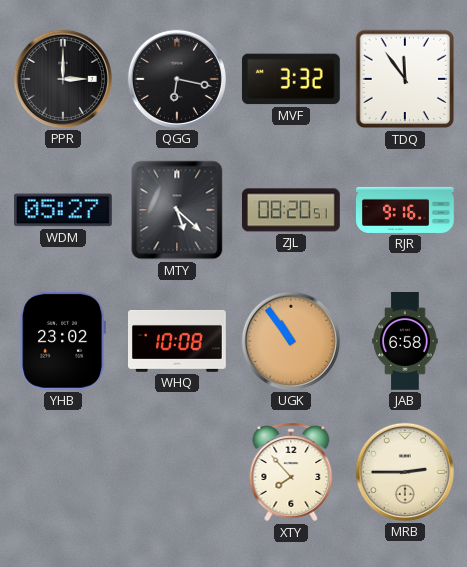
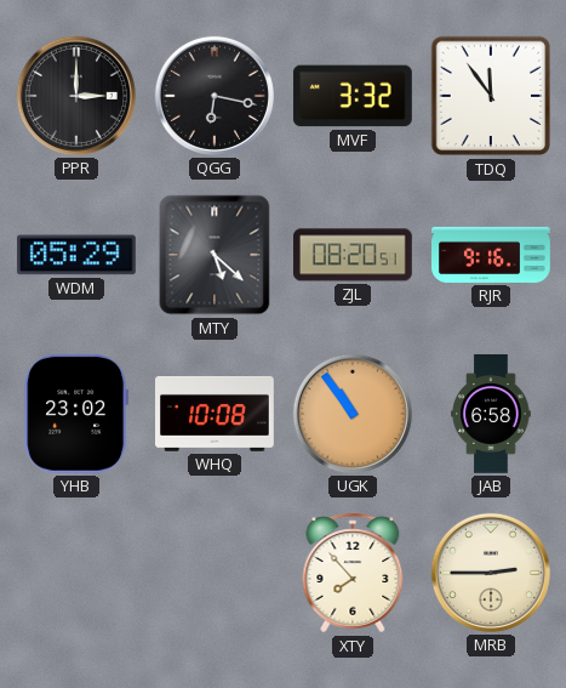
WDM: 05:27 -> 05:29
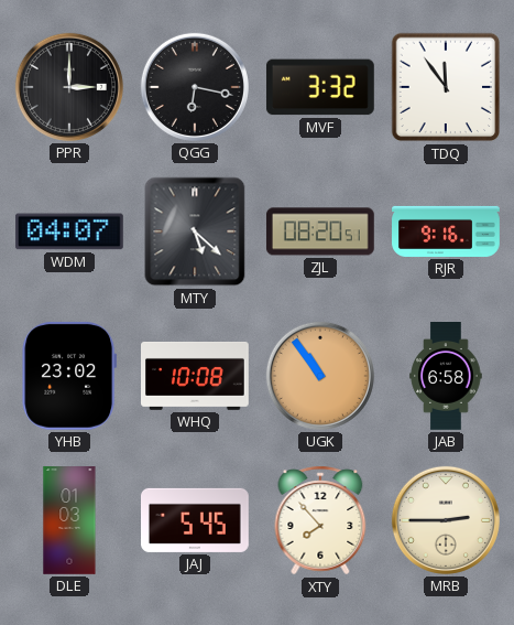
WDM: 05:29 -> 04:07
DLE: none -> 01:03
JAJ: none -> 5:45
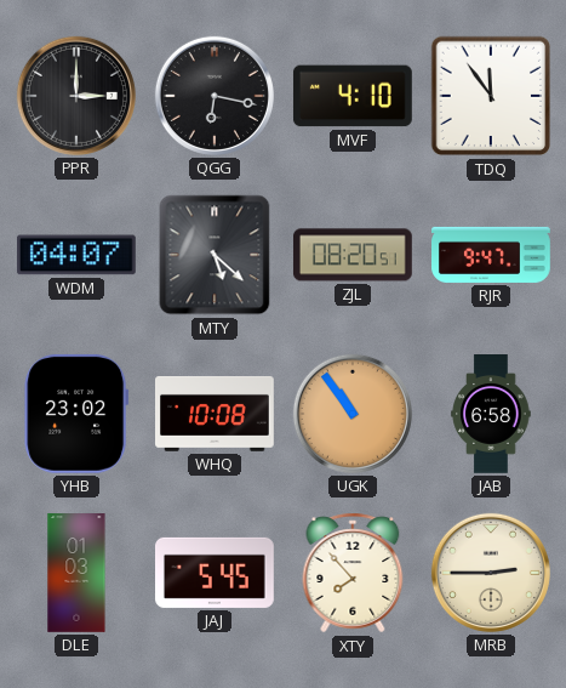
MVF: 3:32 -> 4:10
RJR: 9:16 -> 9:47
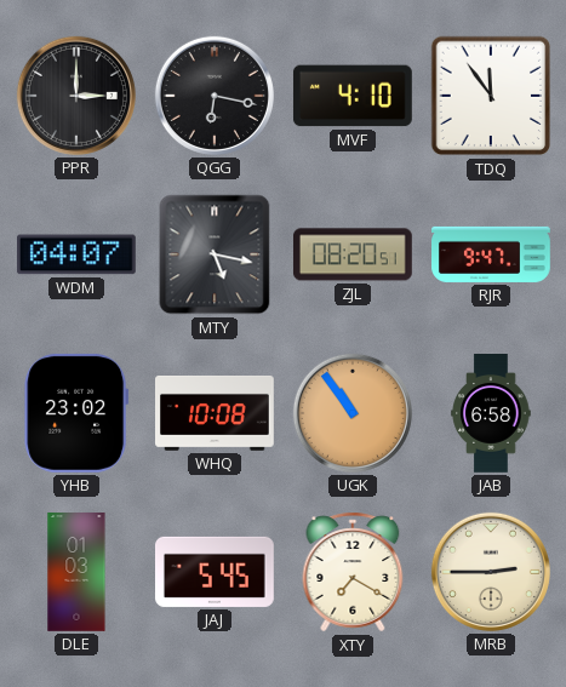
MTY: 5:22 -> 5:17
XTY: 7:53 -> 7:20
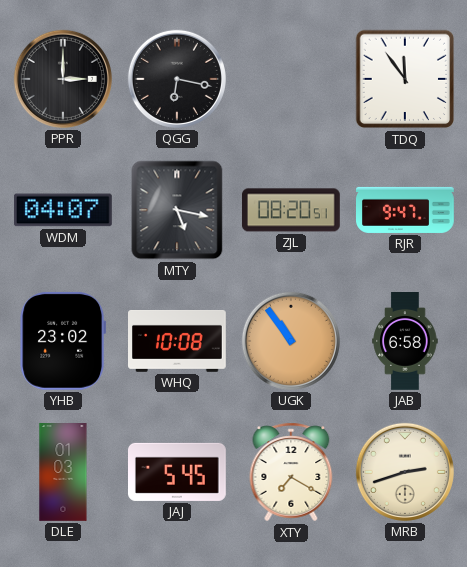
MVF: 4:10 -> none
MRB: 2:45 -> 2:42
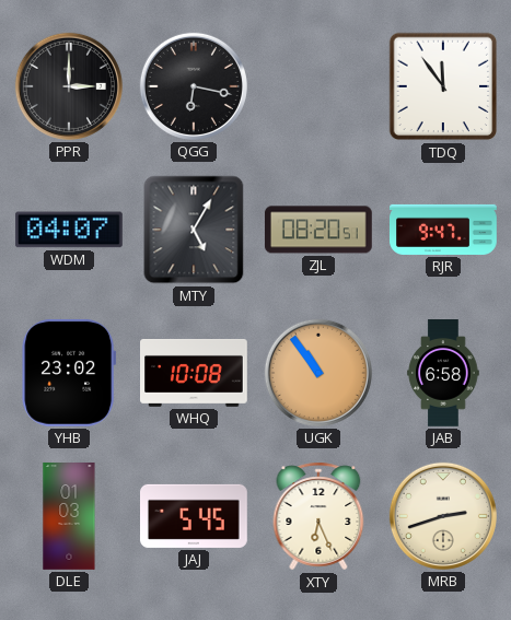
MTY: 5:17 -> 5:05
XTY: 7:20 -> 6:26
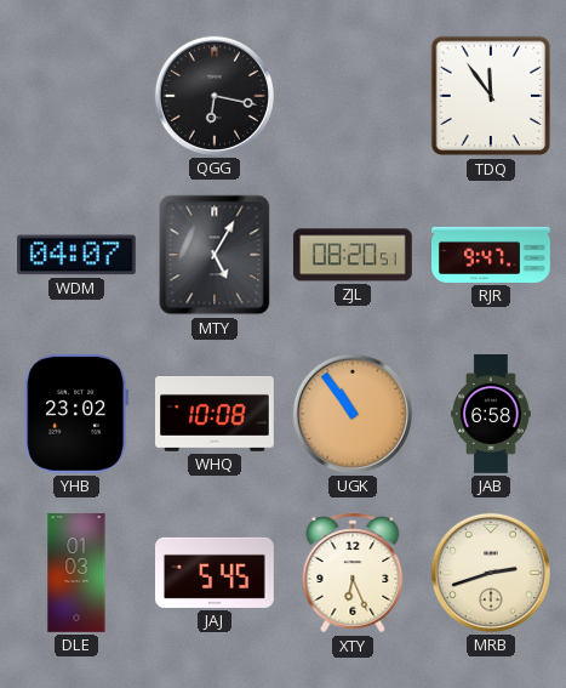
PPR: 3:00 -> none
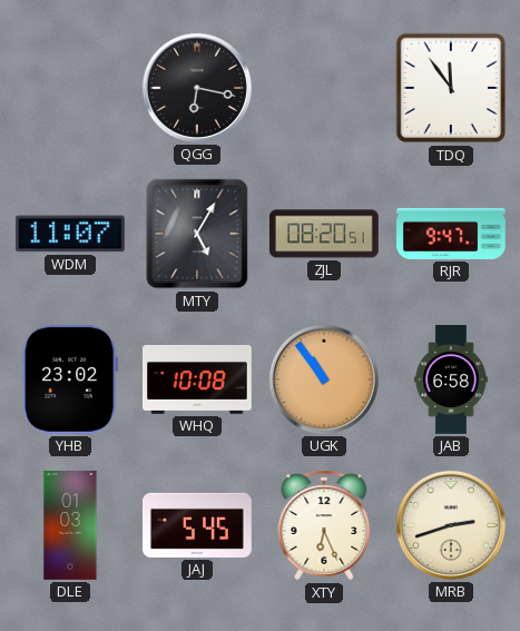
WDM: 04:07 -> 11:07
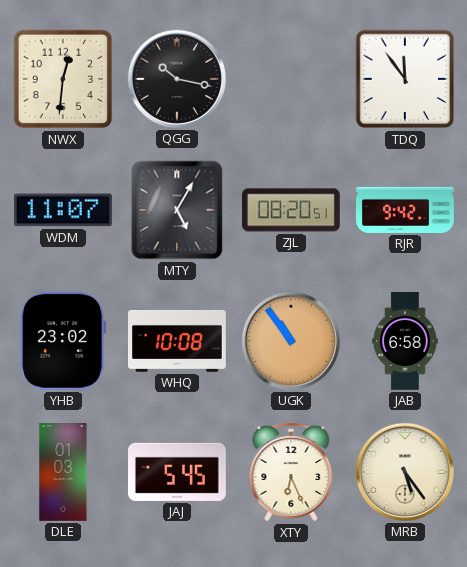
NWX: none -> 12:31
QGG: 6:17 -> 10:17
RJR: 9:47 -> 9:42
MRB: 2:42 -> 5:24
